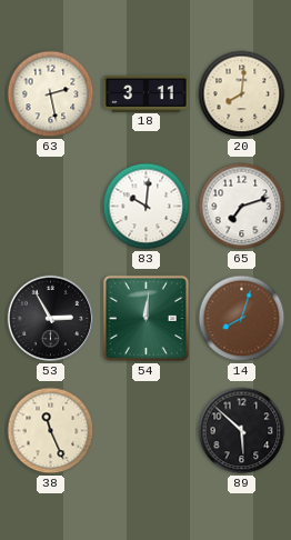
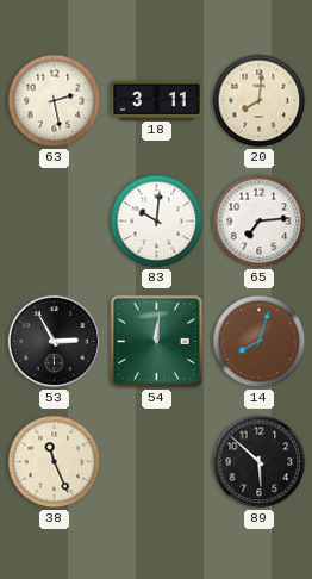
65: 7:12 -> 7:14
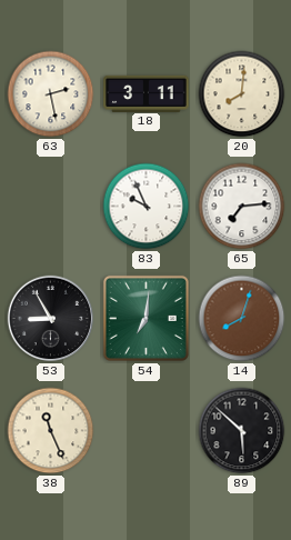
83: 10:01 -> 9:56
53: 2:55 -> 8:55
54: 12:01 -> 7:01
